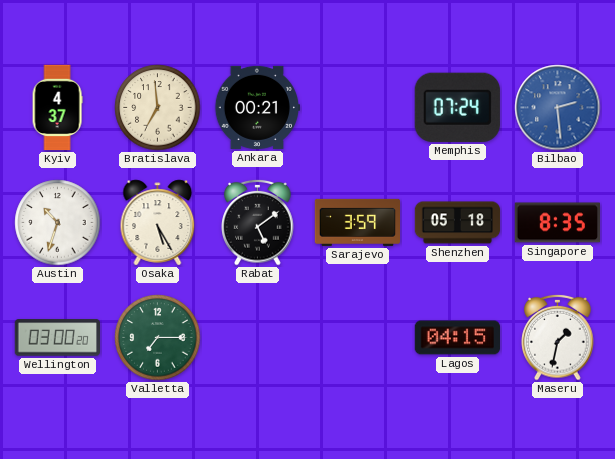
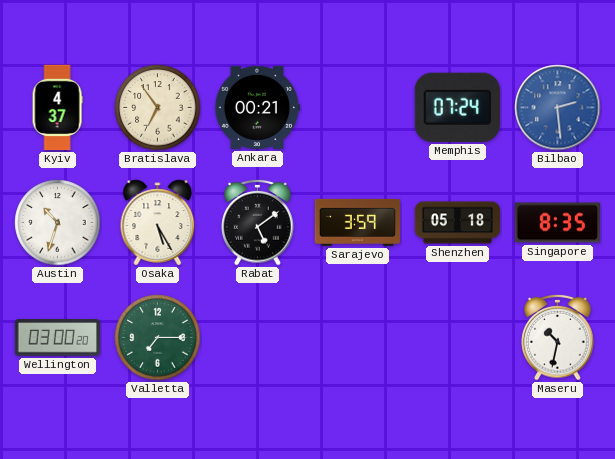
Bratislava: 6:59 -> 6:54
Lagos: 04:15 -> none
Maseru: 1:32 -> 10:32
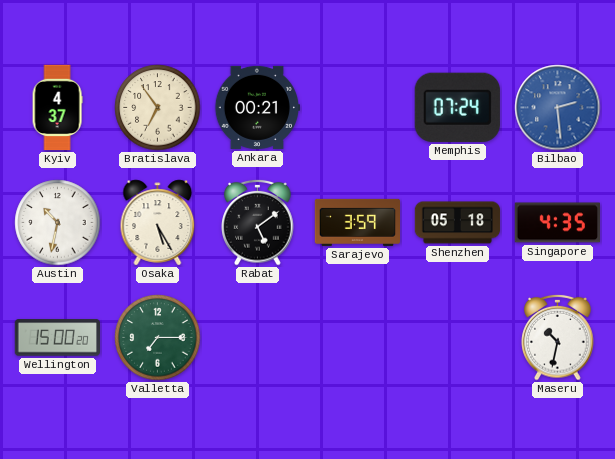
Austin: 10:33 -> 10:32
Singapore: 8:35 -> 4:35
Wellington: 03:00 -> 15:00
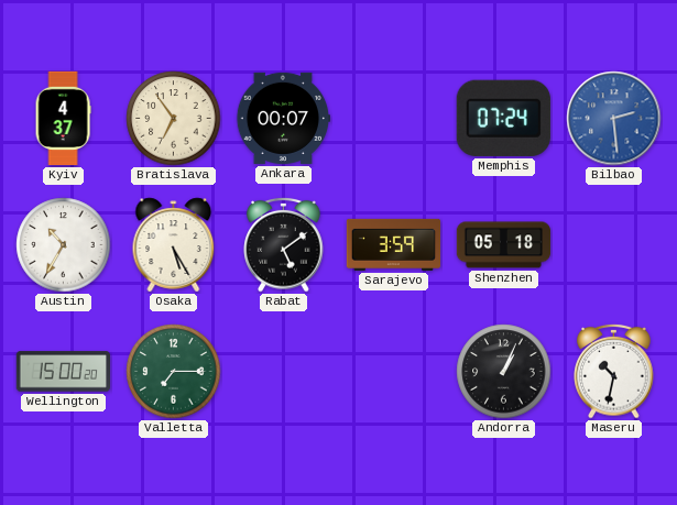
Ankara: 00:21 -> 00:07
Austin: 10:32 -> 10:35
Singapore: 4:35 -> none
Andorra: none -> 1:04
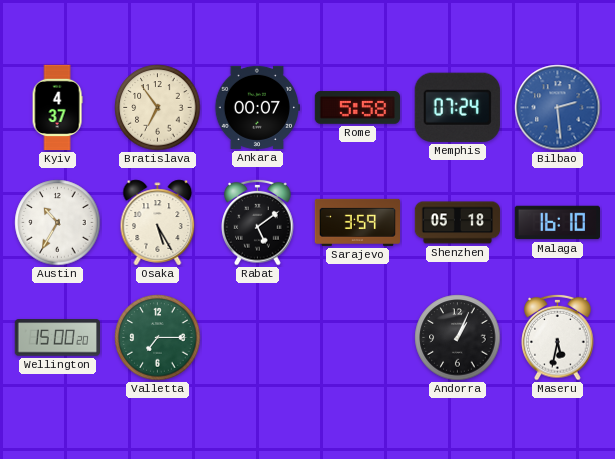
Rome: none -> 5:58
Malaga: none -> 16:10
Maseru: 10:32 -> 5:32
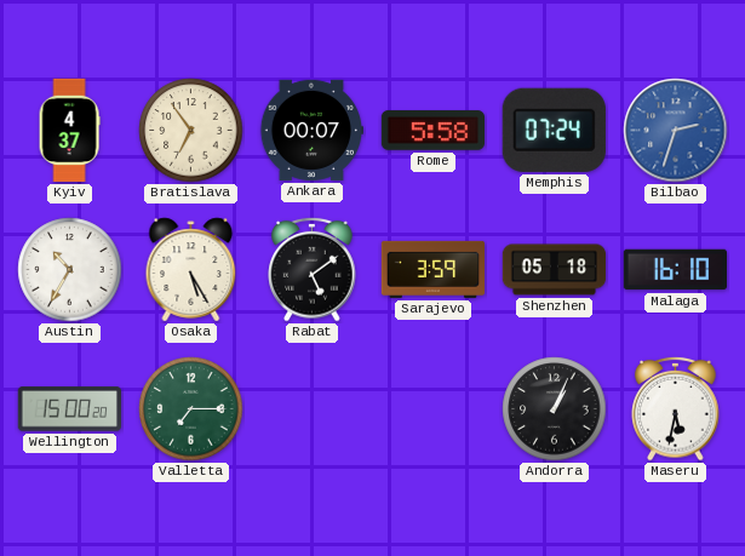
Bilbao: 2:29 -> 2:33
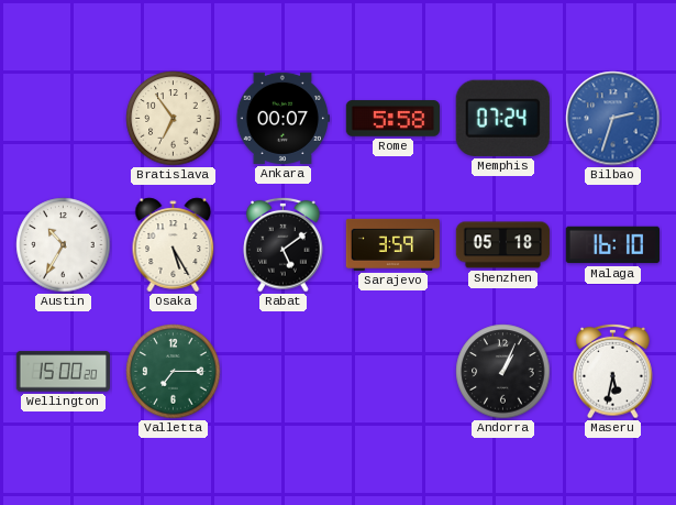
Kyiv: 4:37 -> none
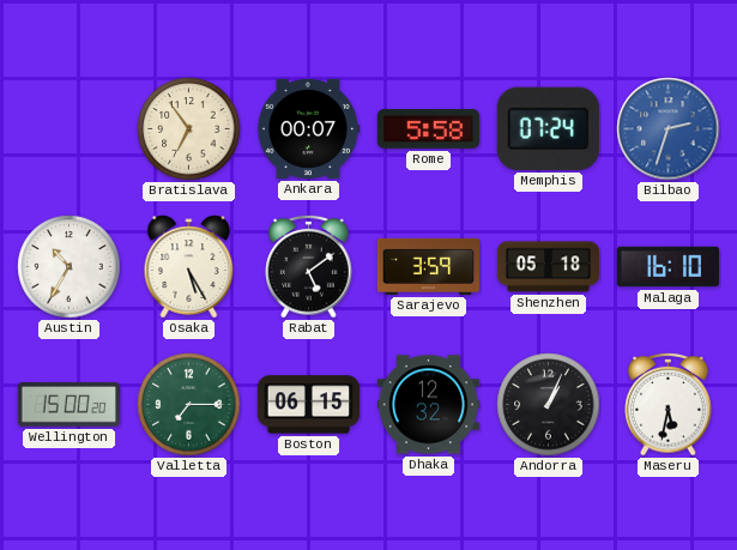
Boston: none -> 06:15
Dhaka: none -> 12:32
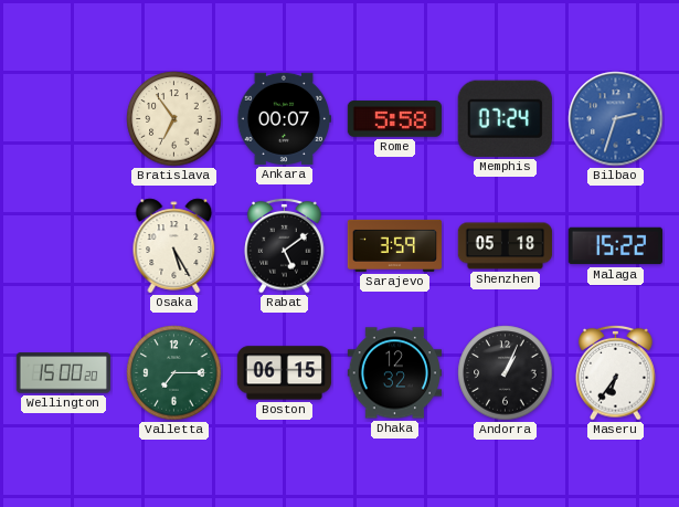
Austin: 10:35 -> none
Malaga: 16:10 -> 15:22
Maseru: 5:32 -> 6:36
